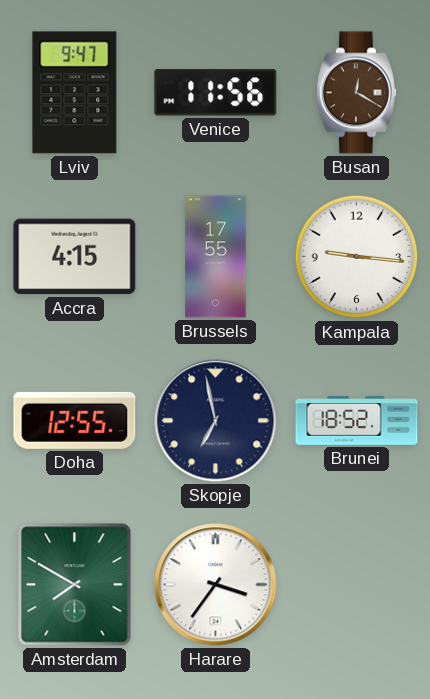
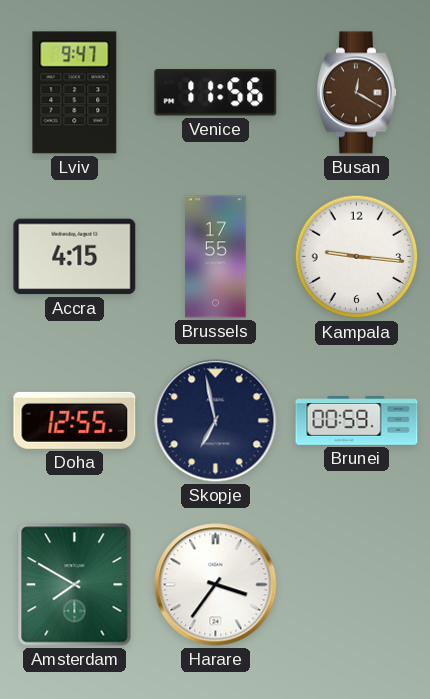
Brunei: 18:52 -> 00:59
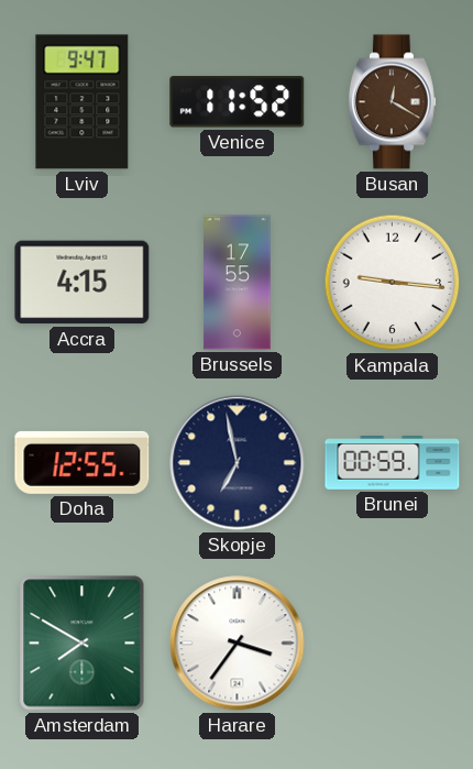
Venice: 11:56 -> 11:52
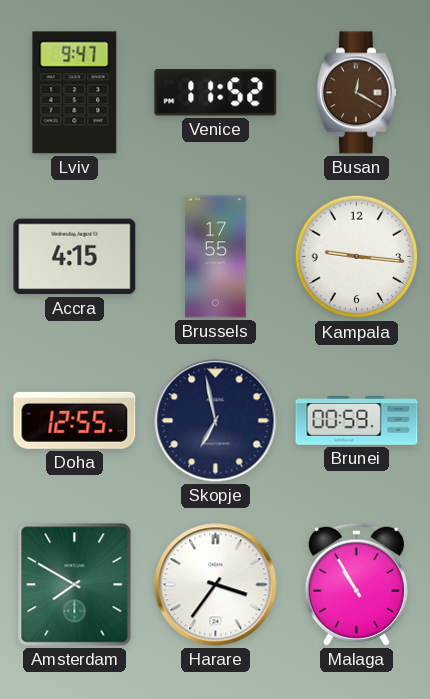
Malaga: none -> 10:55
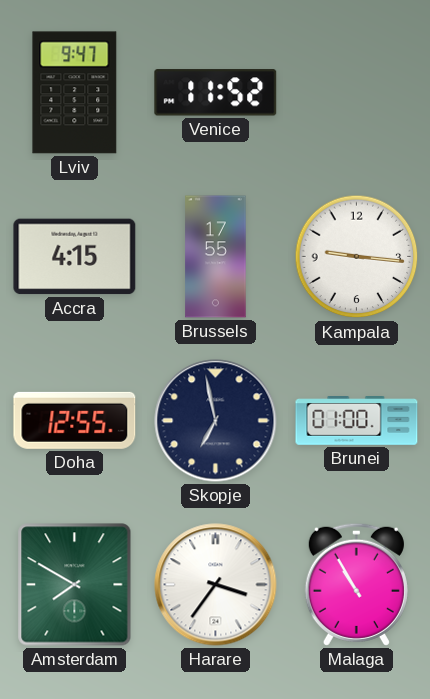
Busan: 12:20 -> none
Brunei: 00:59 -> 01:00
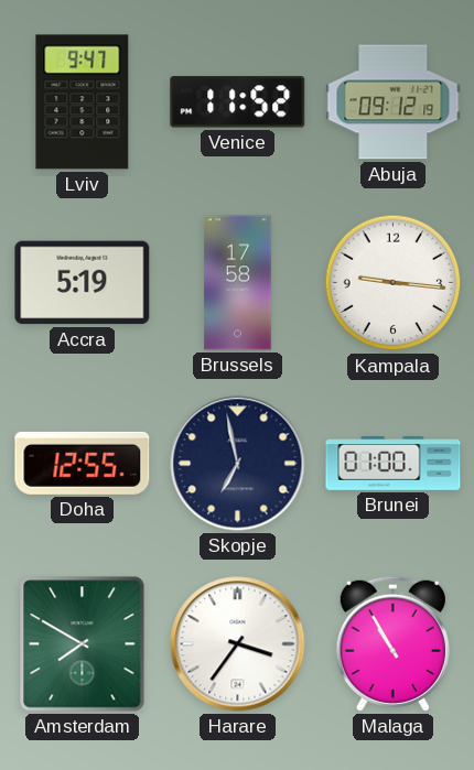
Abuja: none -> 09:12
Accra: 4:15 -> 5:19
Brussels: 17:55 -> 17:58
